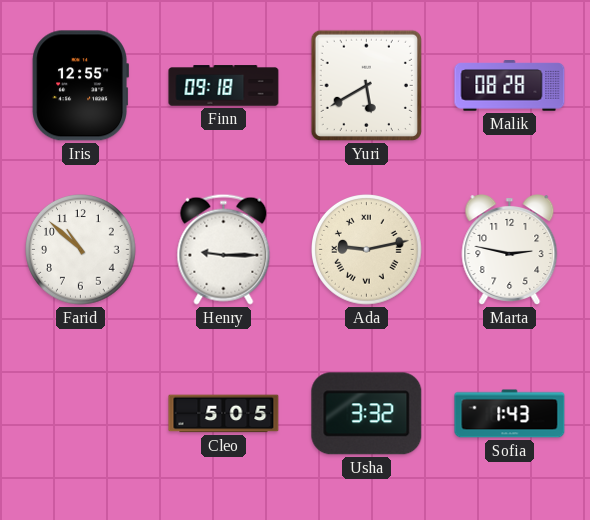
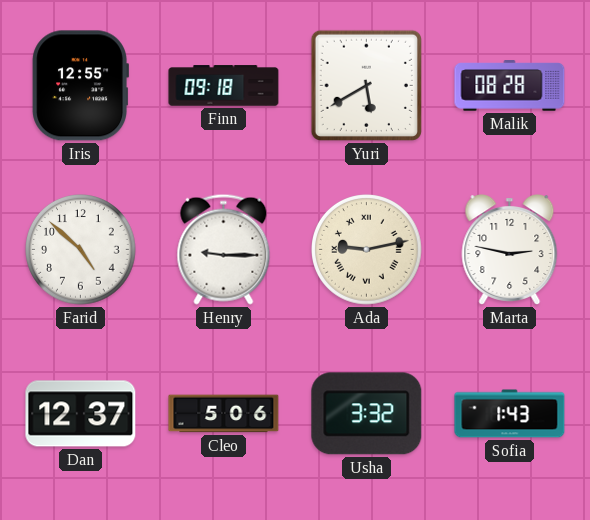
Farid: 10:52 -> 4:52
Dan: none -> 12:37
Cleo: 5:05 -> 5:06
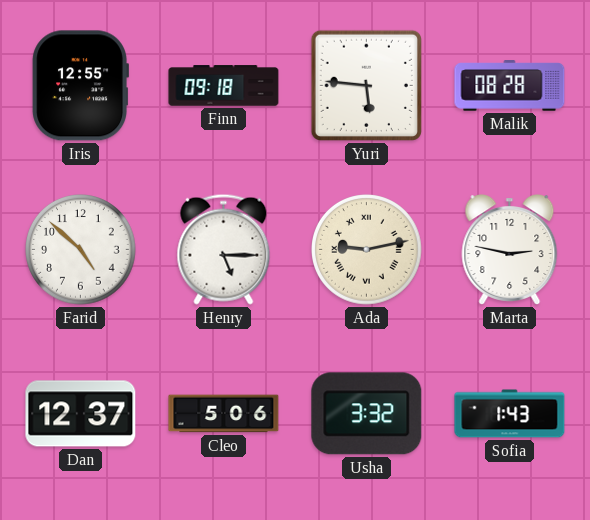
Yuri: 5:40 -> 5:46
Henry: 9:15 -> 5:15
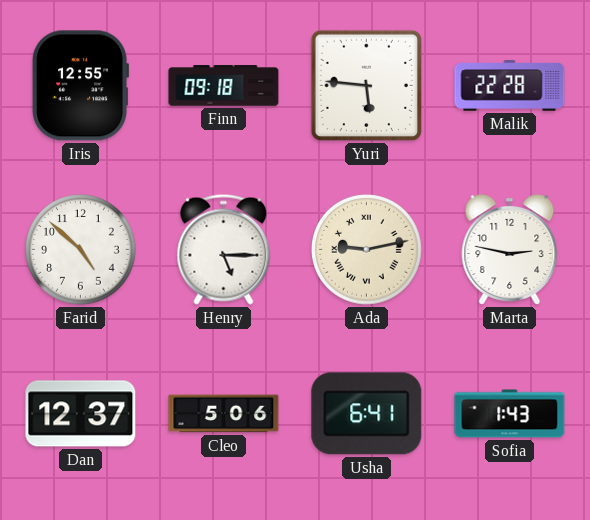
Malik: 08:28 -> 22:28
Usha: 3:32 -> 6:41
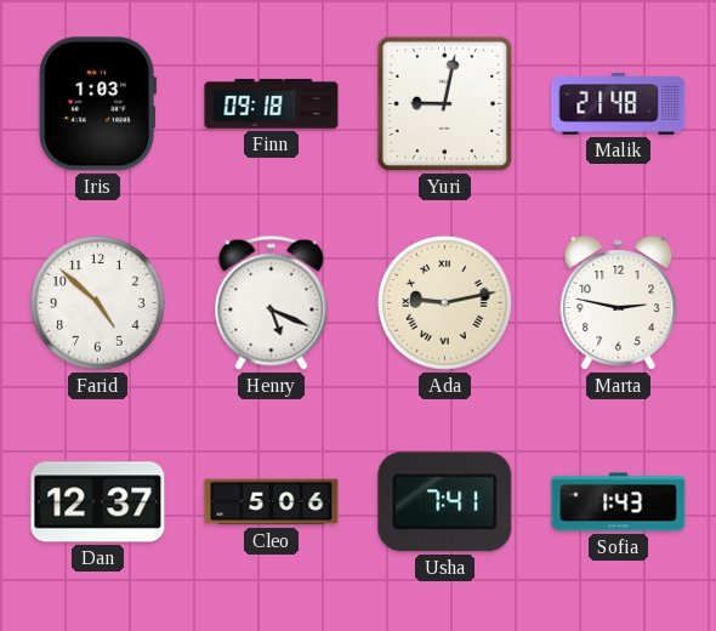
Iris: 12:55 -> 1:03
Yuri: 5:46 -> 9:02
Malik: 22:28 -> 21:48
Henry: 5:15 -> 5:19
Usha: 6:41 -> 7:41
